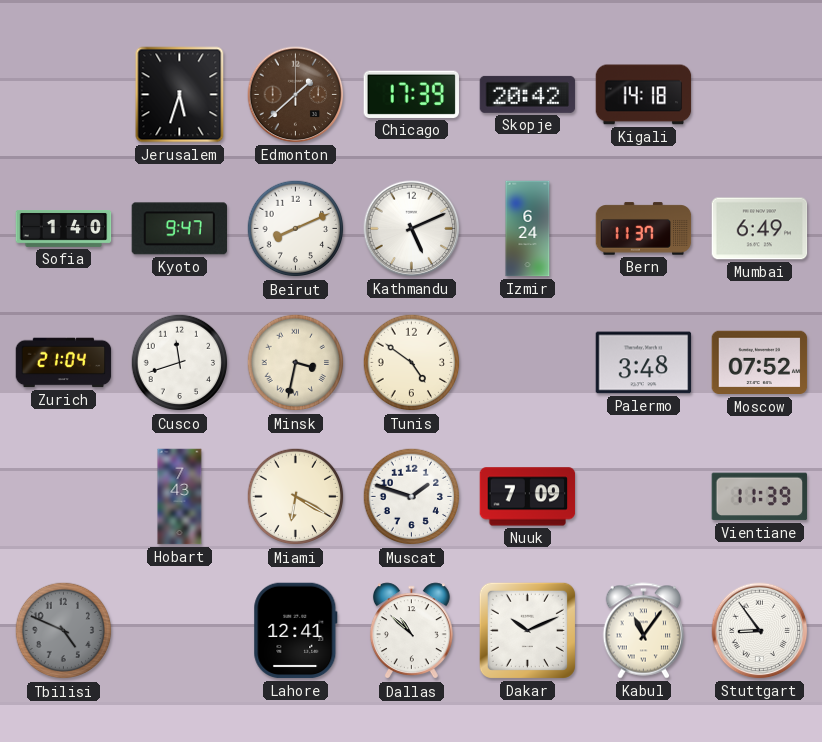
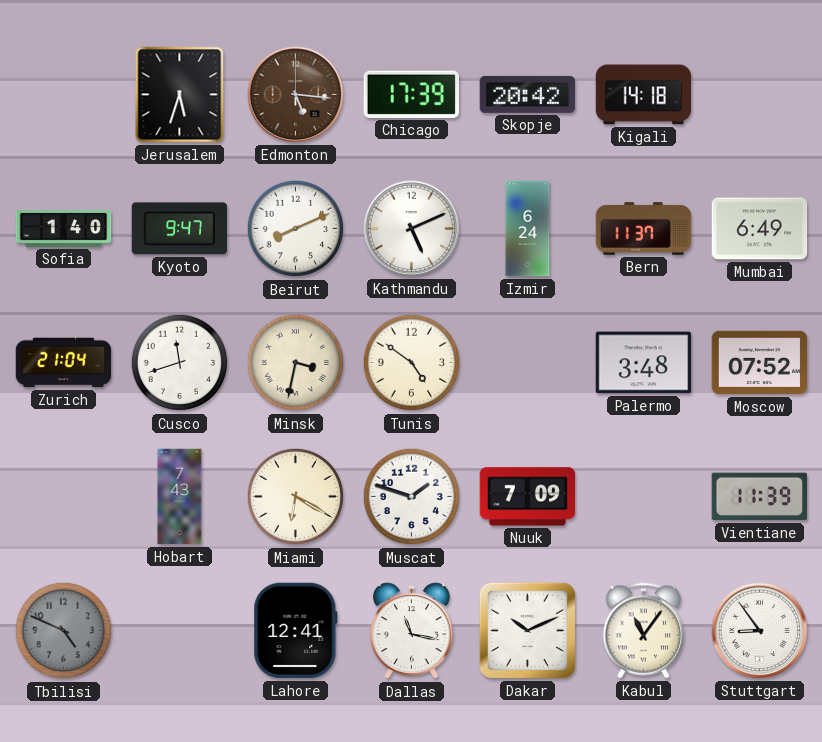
Edmonton: 1:38 -> 5:16
Dallas: 10:52 -> 11:17
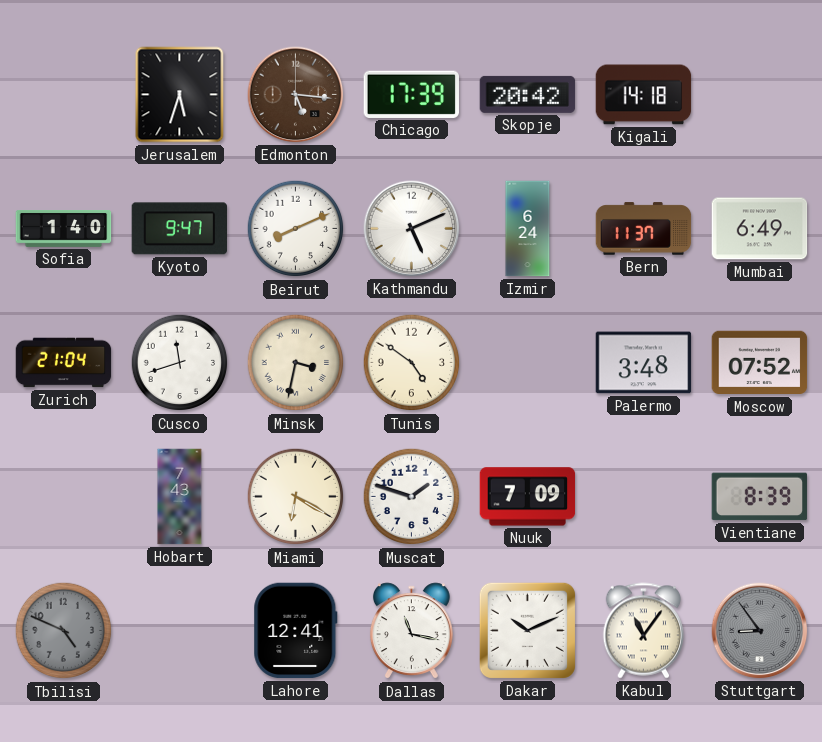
Vientiane: 11:39 -> 8:39
Stuttgart dial: white -> grey
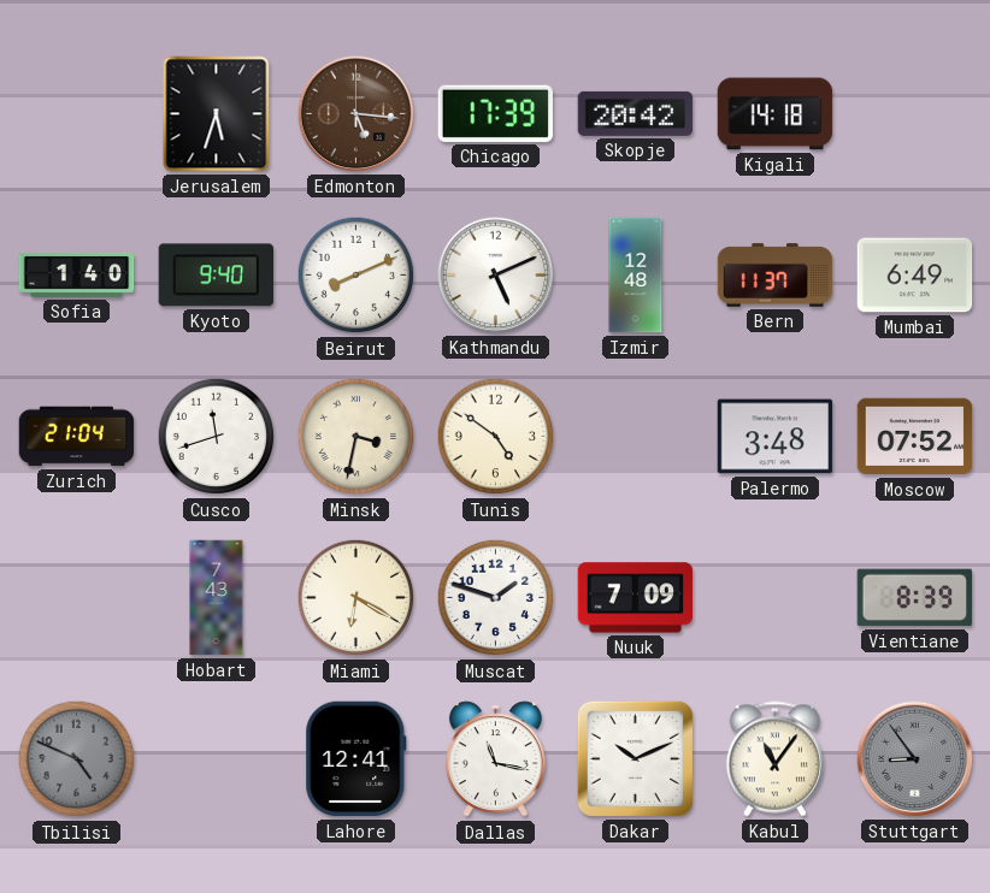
Kyoto: 9:47 -> 9:40
Izmir: 6:24 -> 12:48
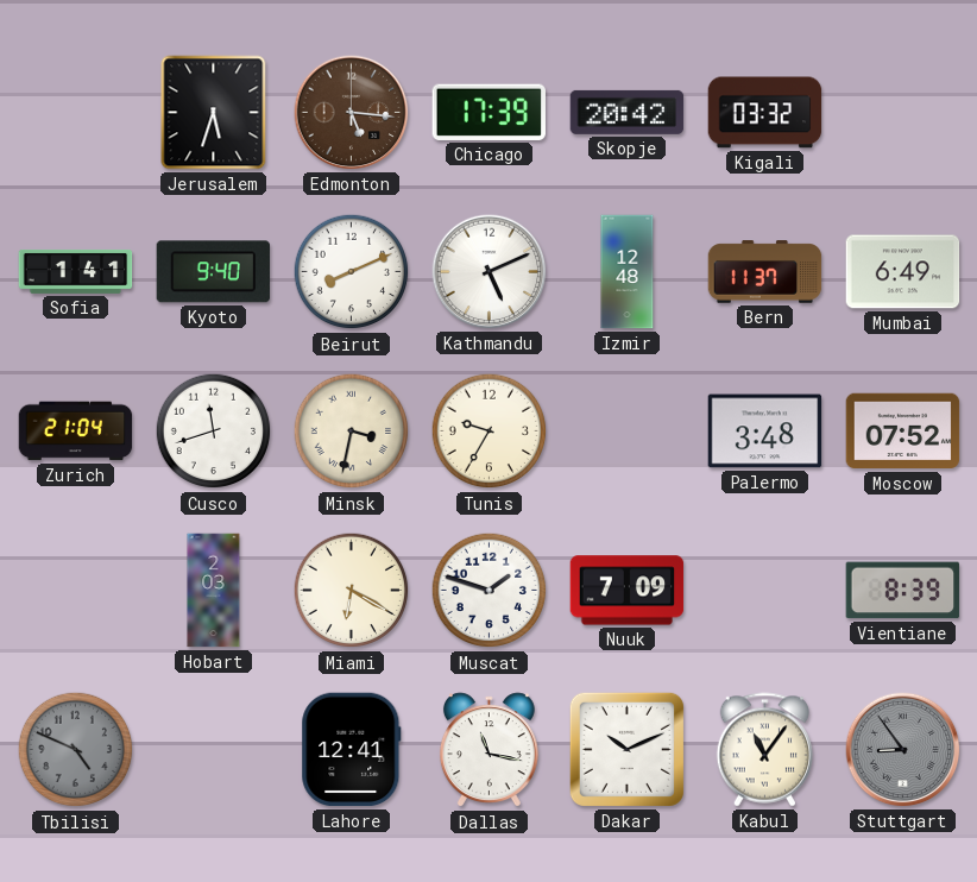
Kigali: 14:18 -> 03:32
Sofia: 1:40 -> 1:41
Tunis: 4:51 -> 9:35
Hobart: 7:43 -> 2:03
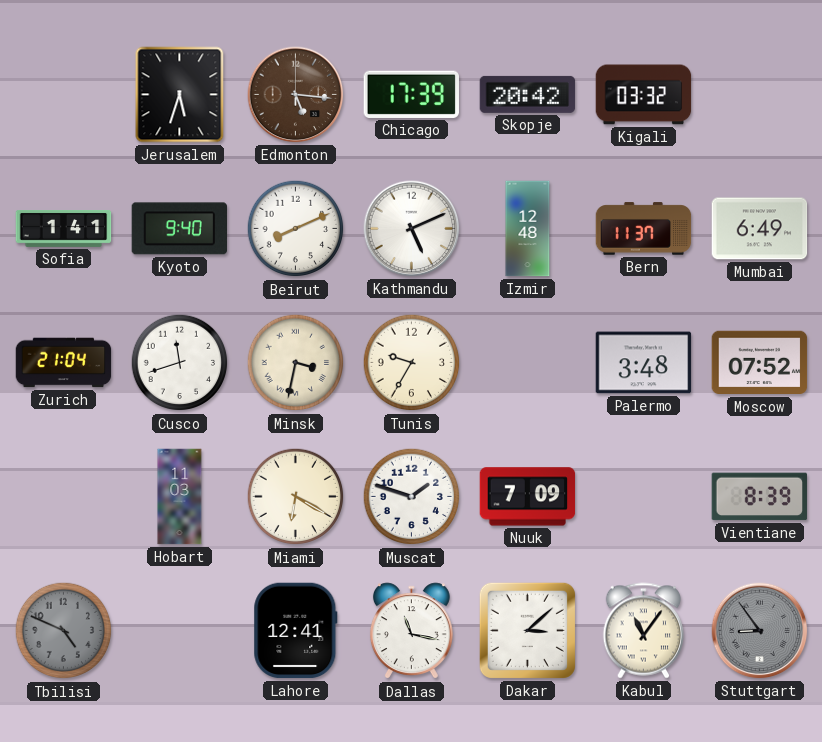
Hobart: 2:03 -> 11:03
Dakar: 10:11 -> 3:08
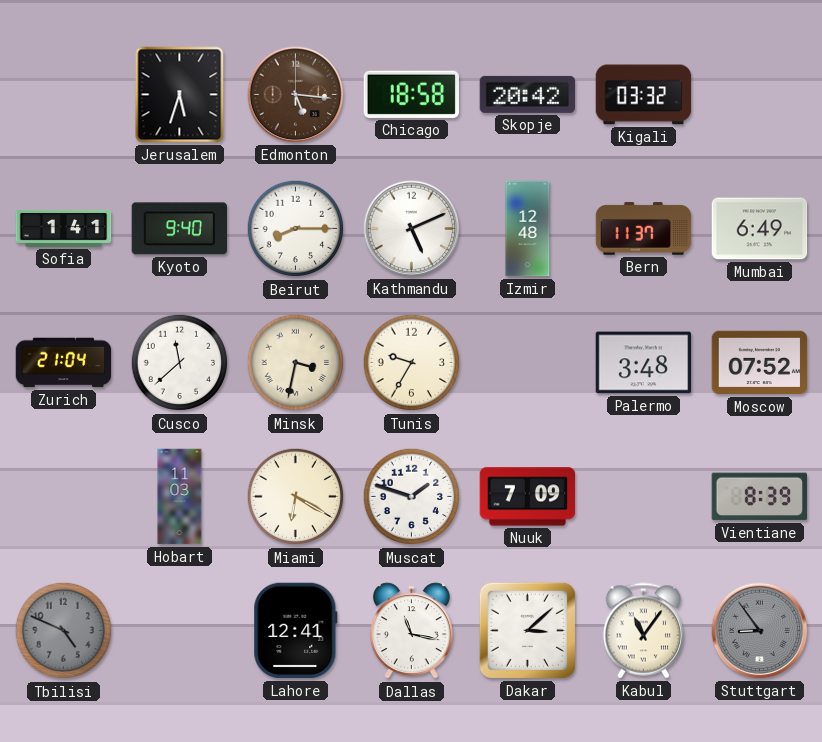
Chicago: 17:39 -> 18:58
Beirut: 8:11 -> 8:15
Cusco: 11:42 -> 11:38
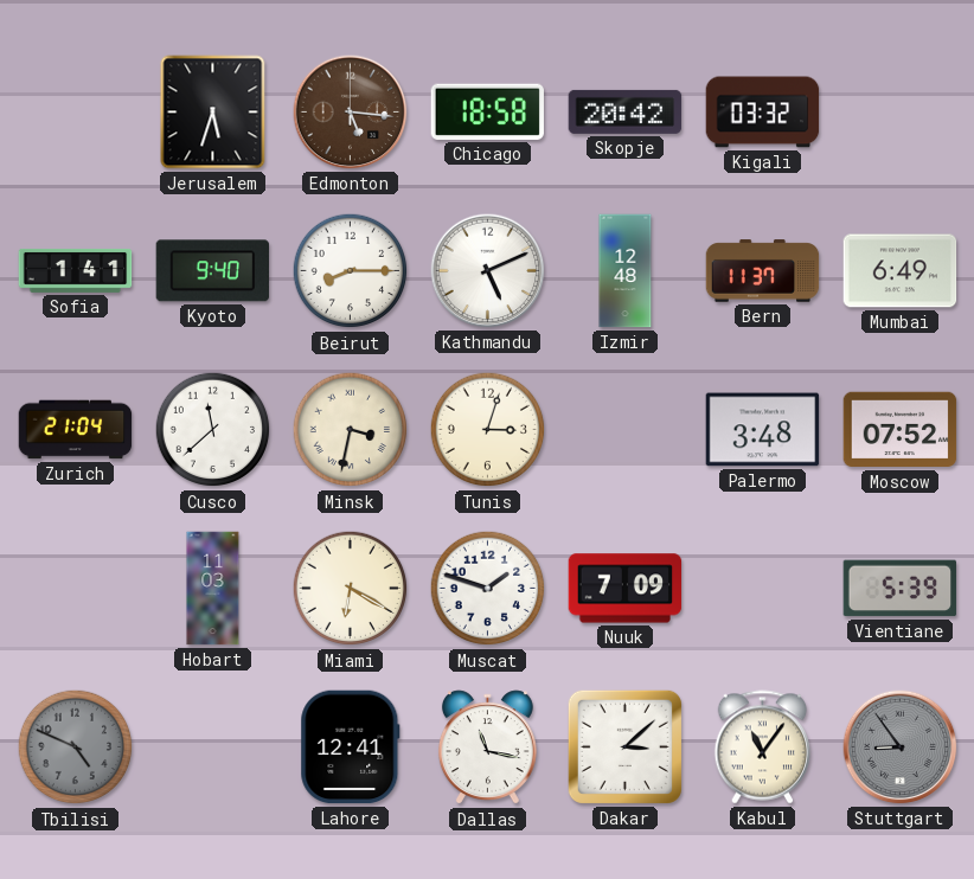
Tunis: 9:35 -> 3:03
Vientiane: 8:39 -> 5:39
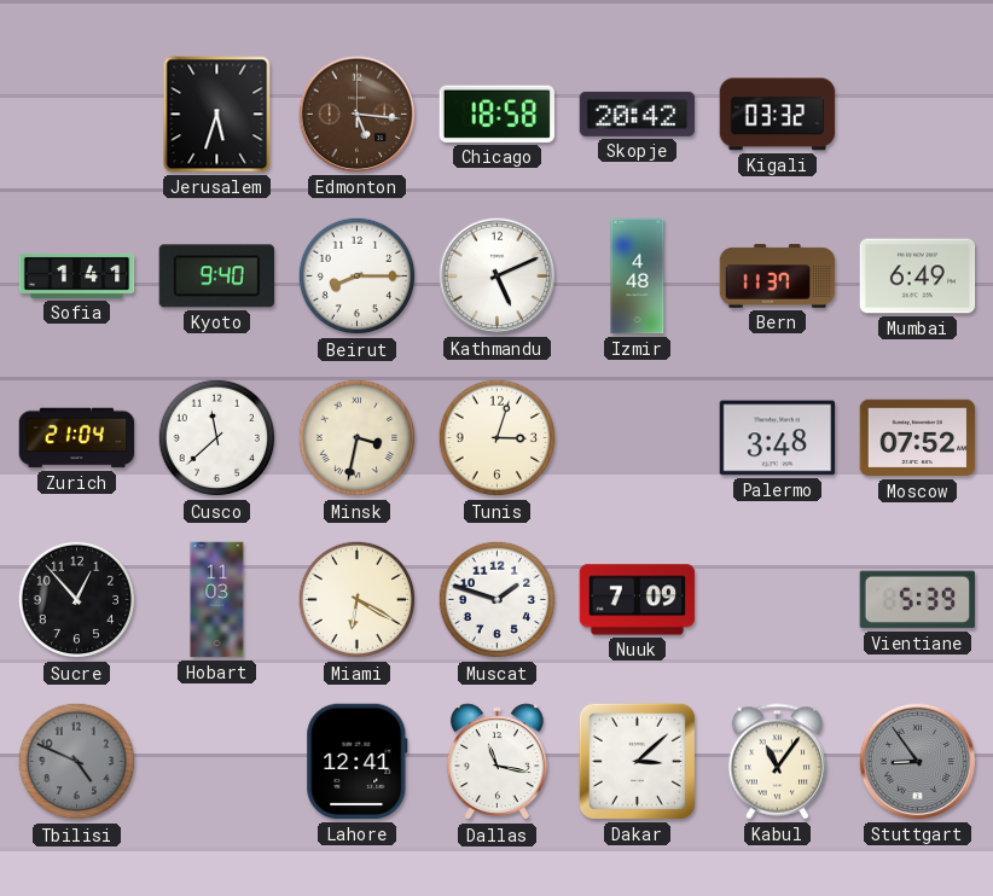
Izmir: 12:48 -> 4:48
Sucre: none -> 12:53
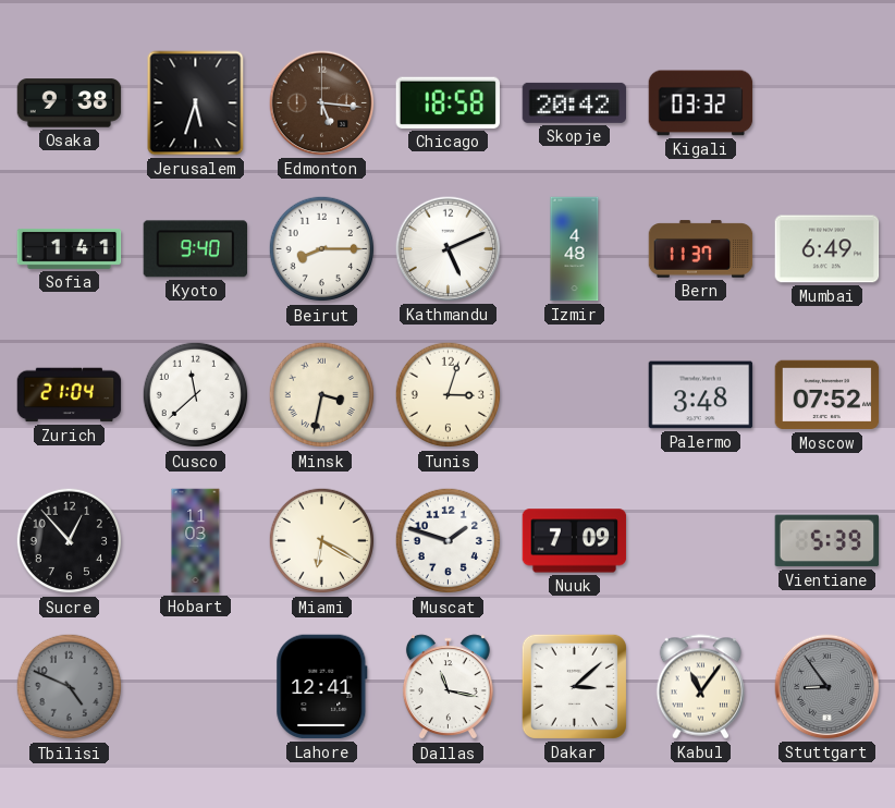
Osaka: none -> 9:38
